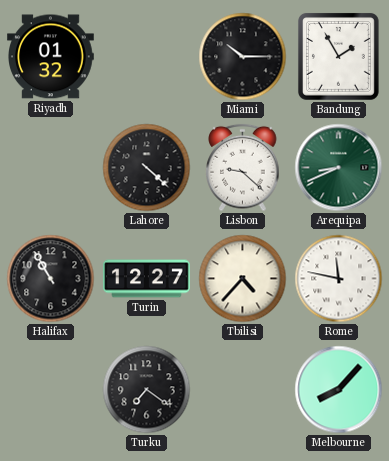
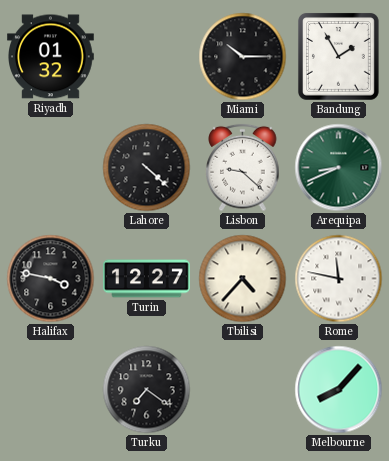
Halifax: 10:55 -> 3:47
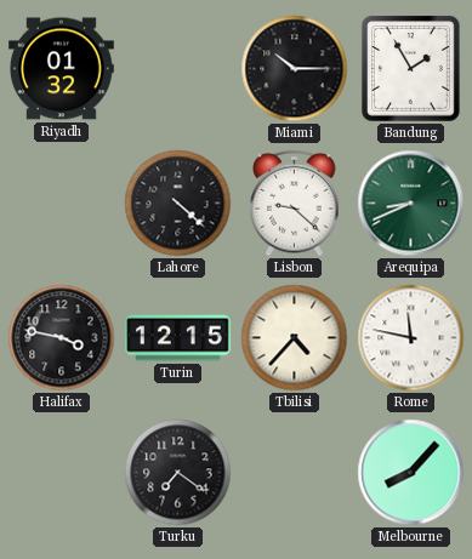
Turin: 12:27 -> 12:15
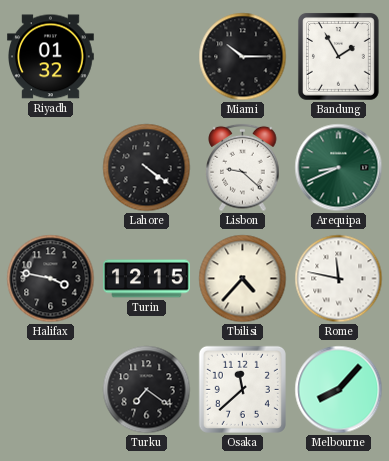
Lahore: 4:22 -> 4:21
Osaka: none -> 11:38
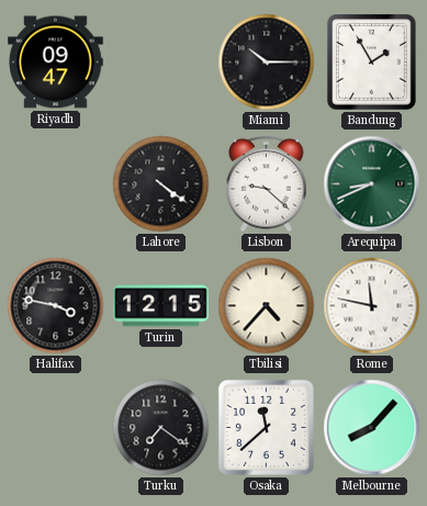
Riyadh: 01:32 -> 09:47
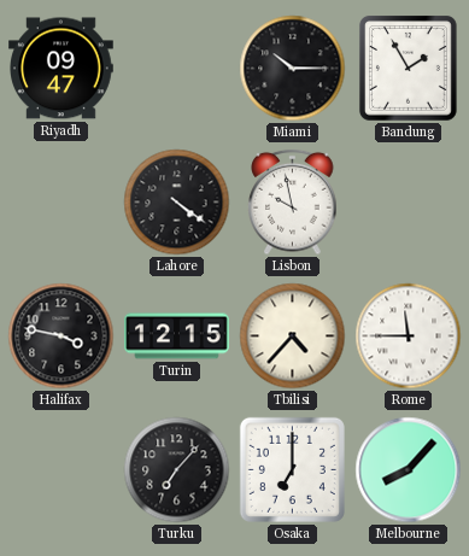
Lisbon: 9:22 -> 9:58
Arequipa: 8:41 -> none
Rome: 11:47 -> 11:45
Turku: 7:21 -> 7:07
Osaka: 11:38 -> 7:00
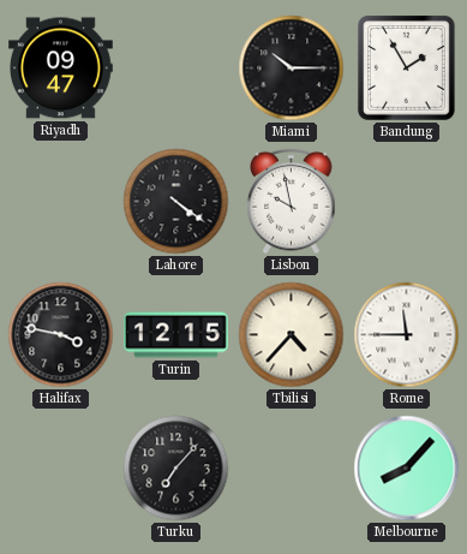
Osaka: 7:00 -> none
